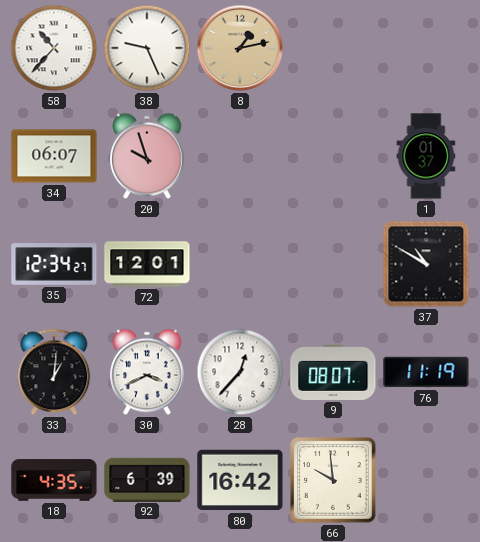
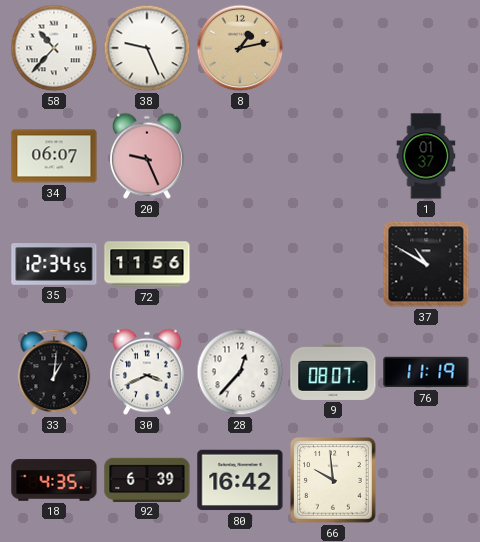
20: 9:57 -> 9:26
35: 12:34:27 -> 12:34:55
72: 12:01 -> 11:56
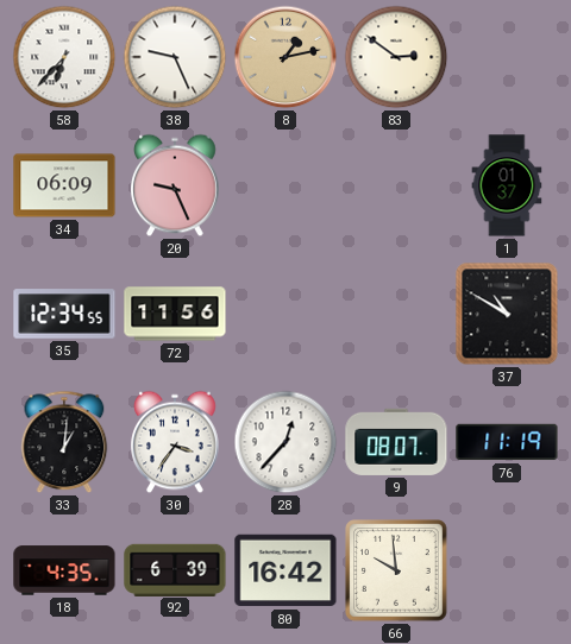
58: 10:37 -> 6:37
83: none -> 2:51
34: 06:07 -> 06:09
30: 3:41 -> 3:36
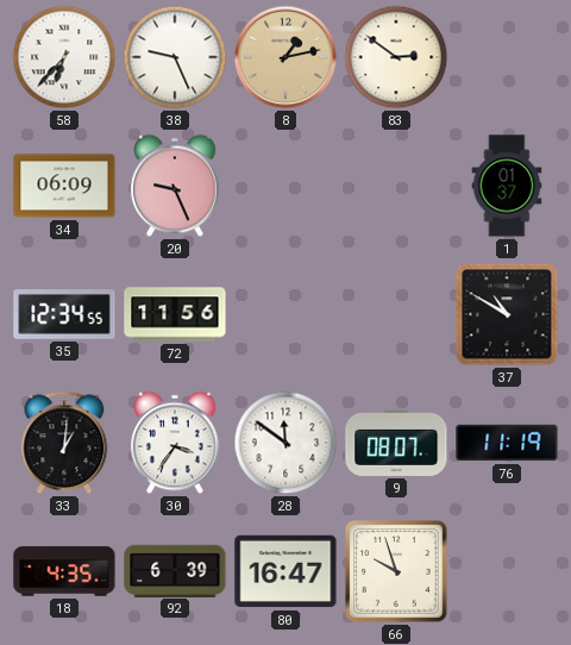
28: 12:37 -> 11:51
80: 16:42 -> 16:47
66: 9:59 -> 9:57
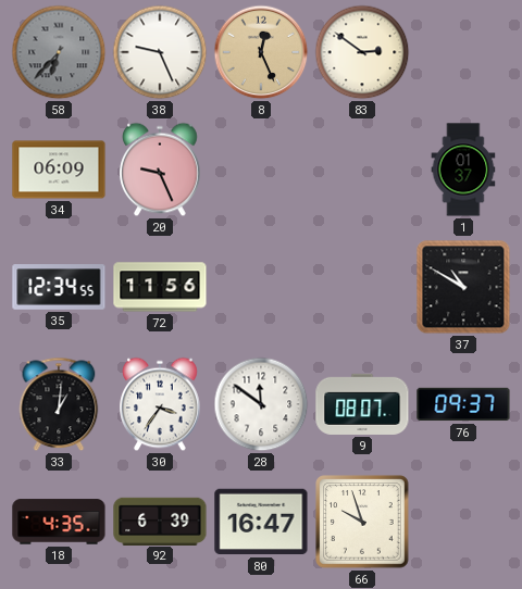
58 dial: white -> grey
8: 1:13 -> 12:26
76: 11:19 -> 09:37
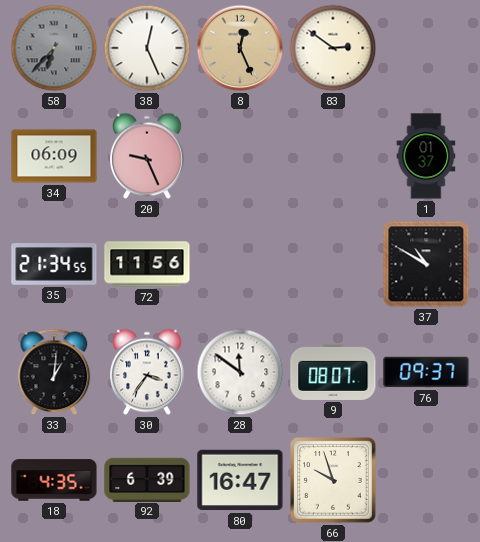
38: 9:26 -> 12:26
35: 12:34 -> 21:34
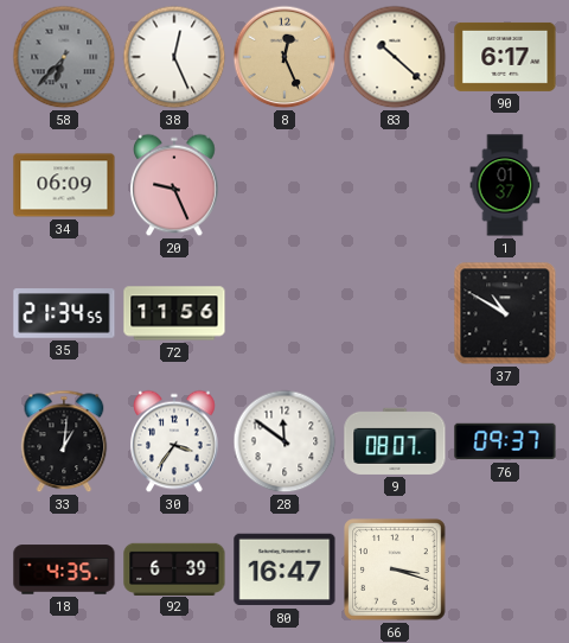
83: 2:51 -> 10:22
90: none -> 6:17
66: 9:57 -> 3:18
